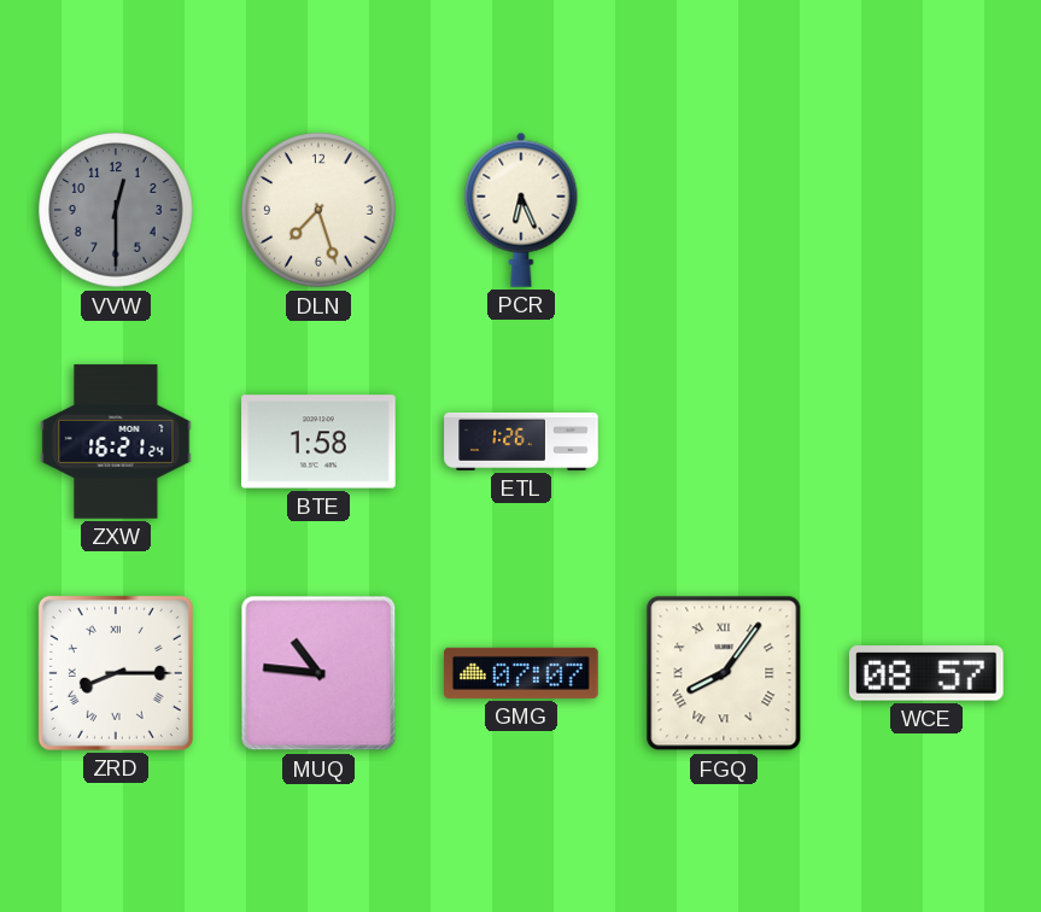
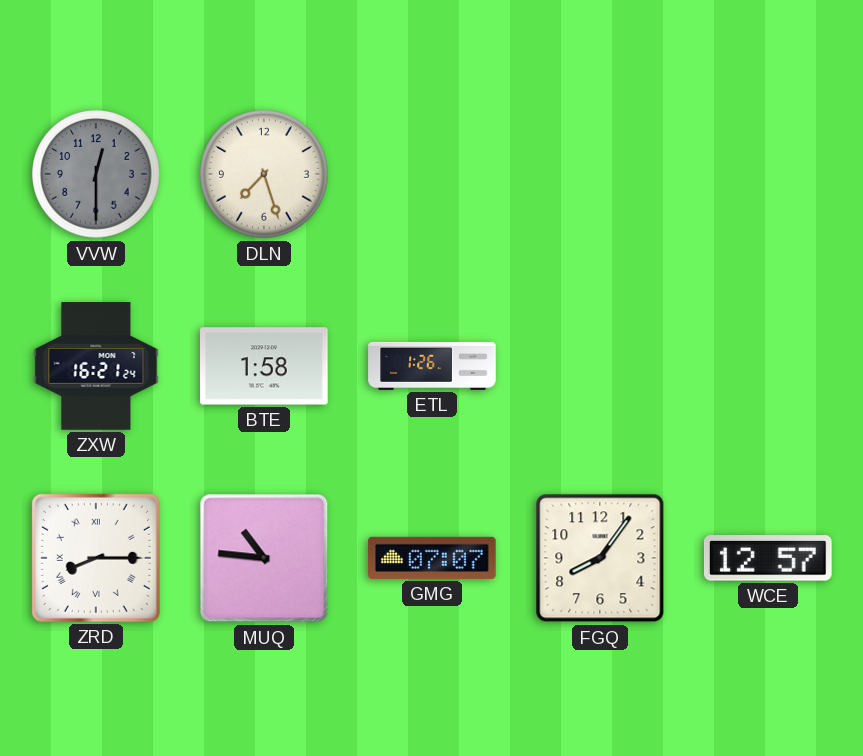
PCR: 6:26 -> none
FGQ numerals: Roman -> Arabic
WCE: 08:57 -> 12:57
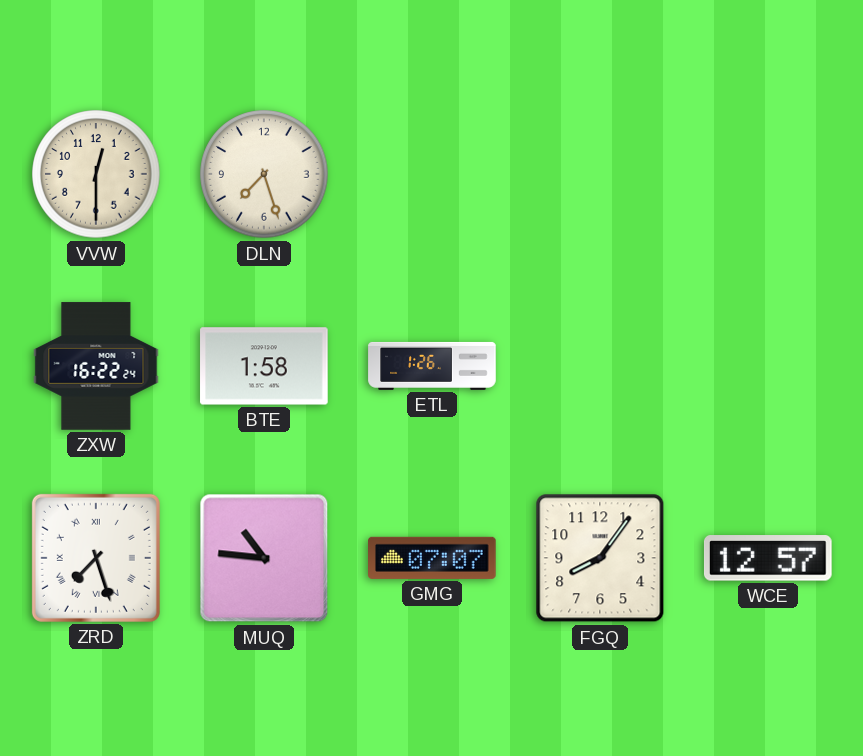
VVW dial: grey -> cream
ZXW: 16:21 -> 16:22
ZRD: 8:15 -> 7:27
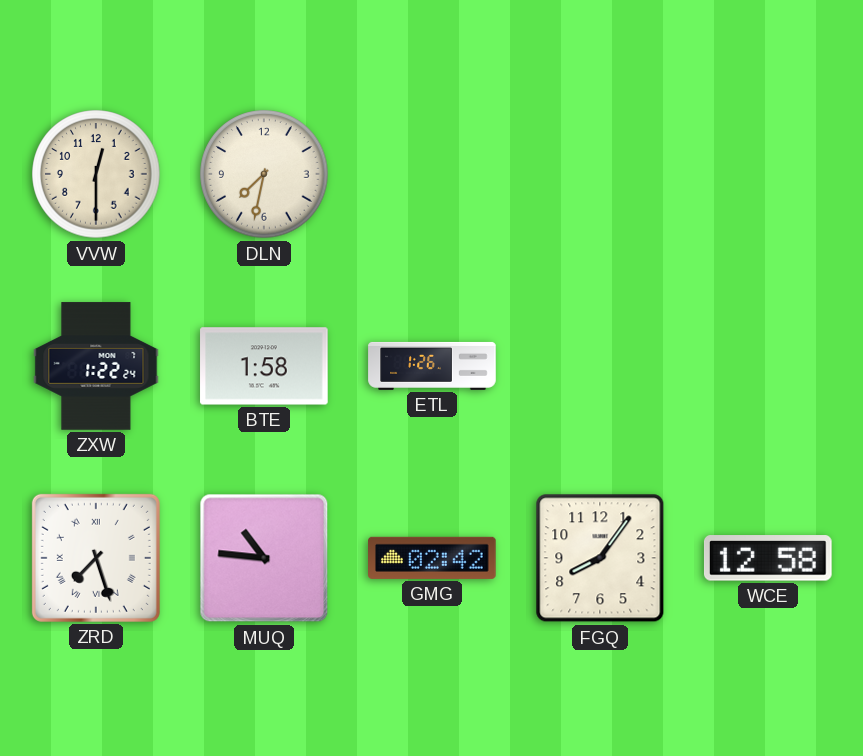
DLN: 7:27 -> 7:32
ZXW: 16:22 -> 1:22
GMG: 07:07 -> 02:42
WCE: 12:57 -> 12:58
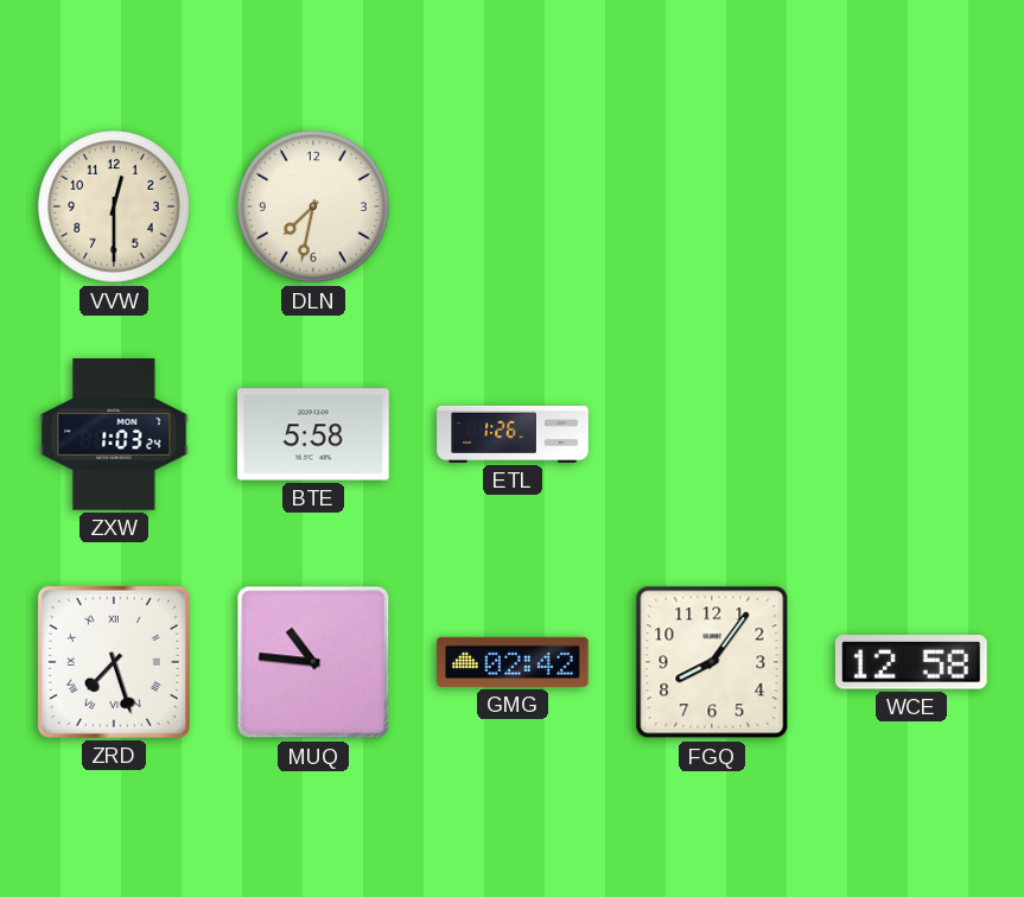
ZXW: 1:22 -> 1:03
BTE: 1:58 -> 5:58
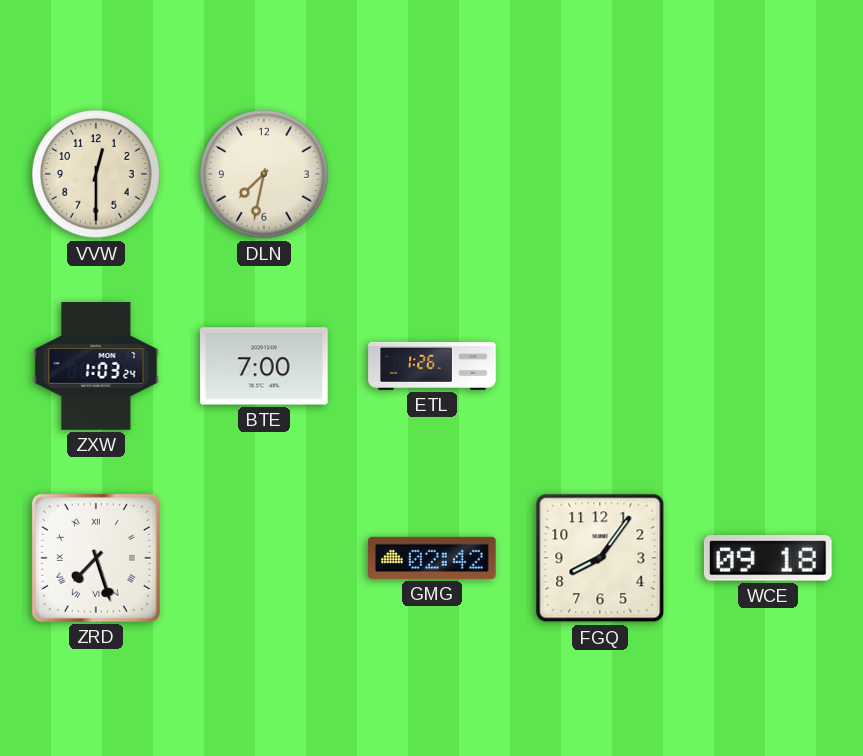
BTE: 5:58 -> 7:00
MUQ: 10:46 -> none
WCE: 12:58 -> 09:18
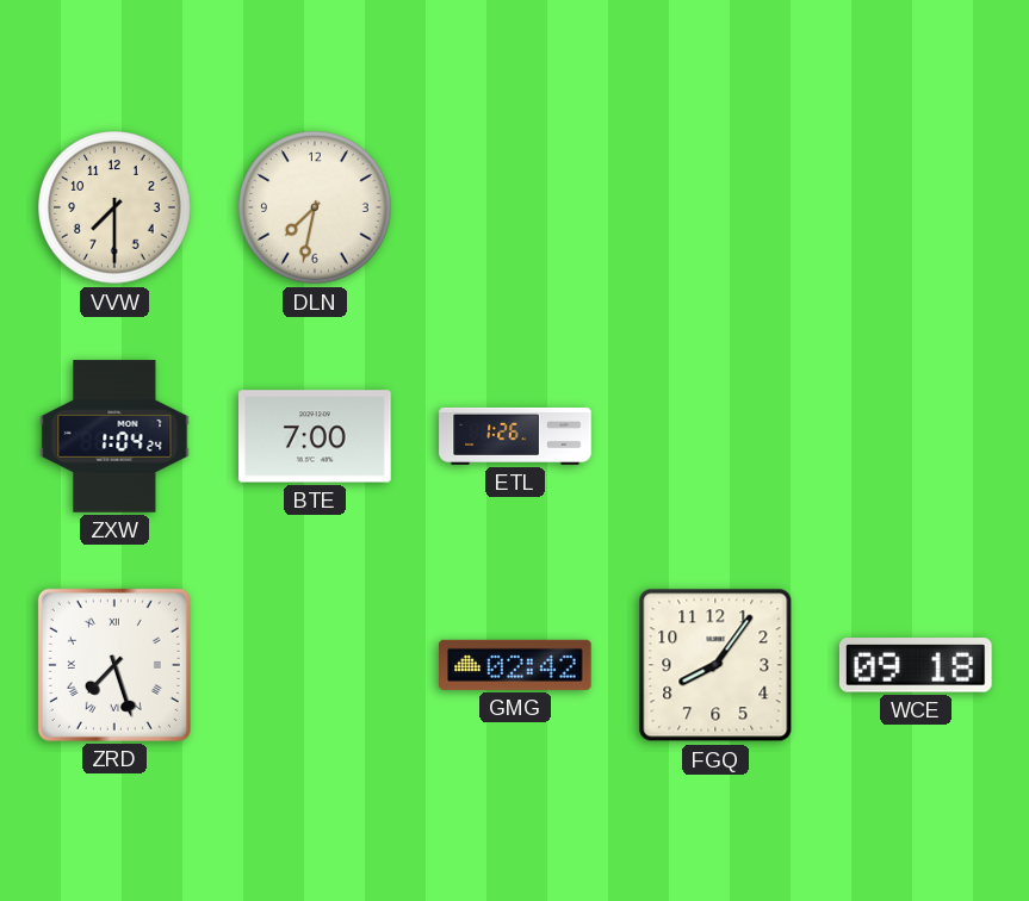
VVW: 12:30 -> 7:30
ZXW: 1:03 -> 1:04
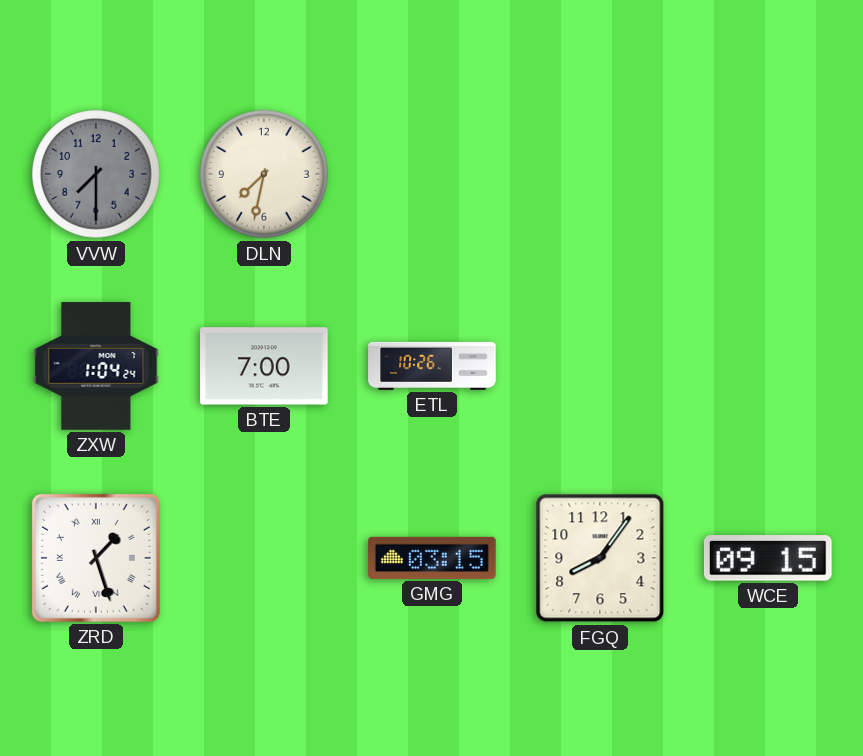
VVW dial: cream -> grey
ETL: 1:26 -> 10:26
ZRD: 7:27 -> 1:27
GMG: 02:42 -> 03:15
WCE: 09:18 -> 09:15
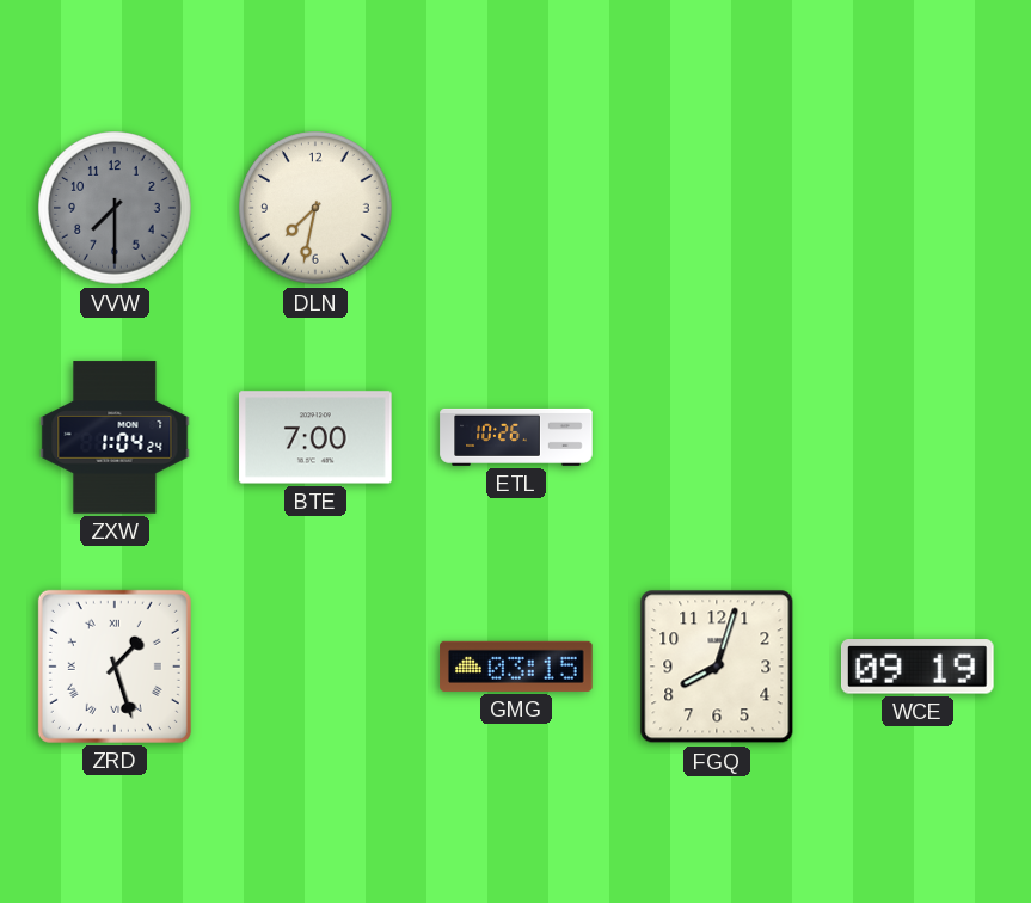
FGQ: 8:06 -> 8:03
WCE: 09:15 -> 09:19
